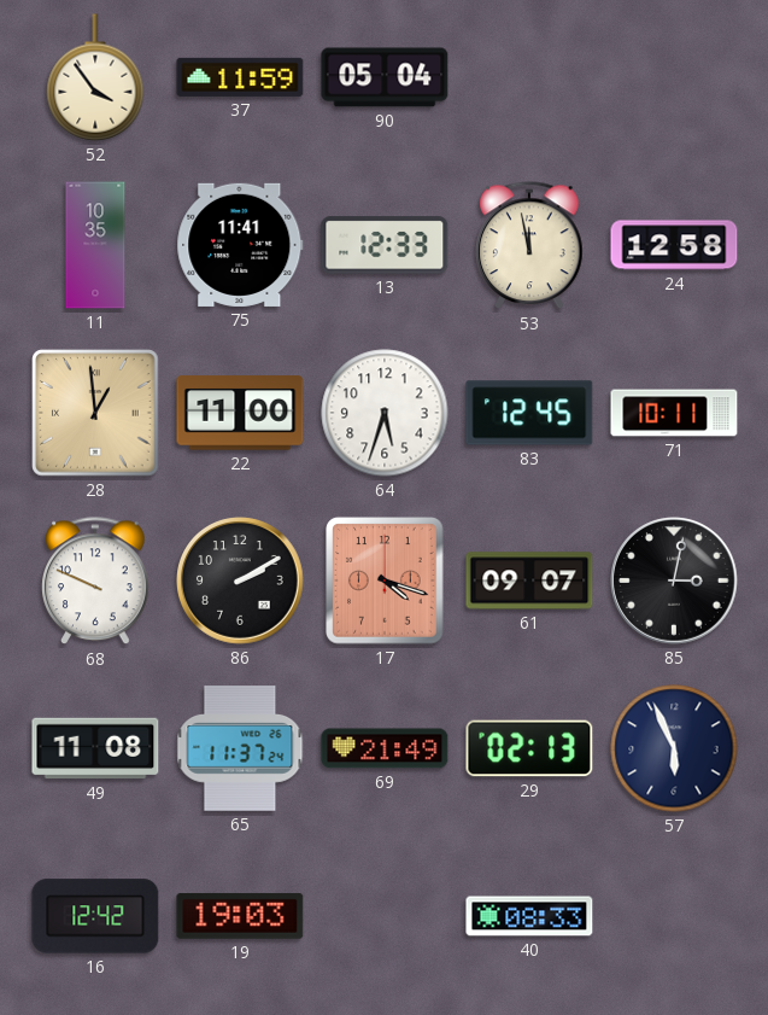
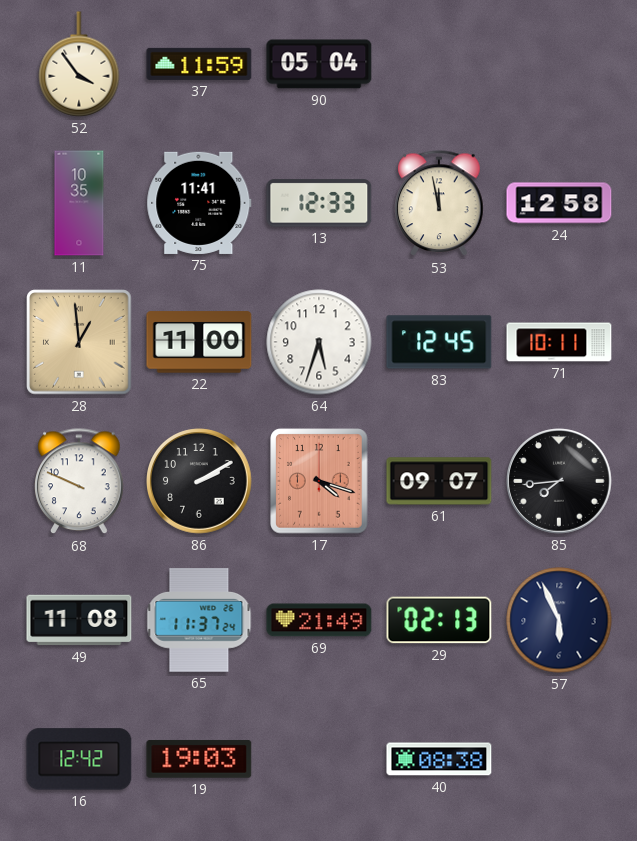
85: 3:02 -> 7:44
40: 08:33 -> 08:38
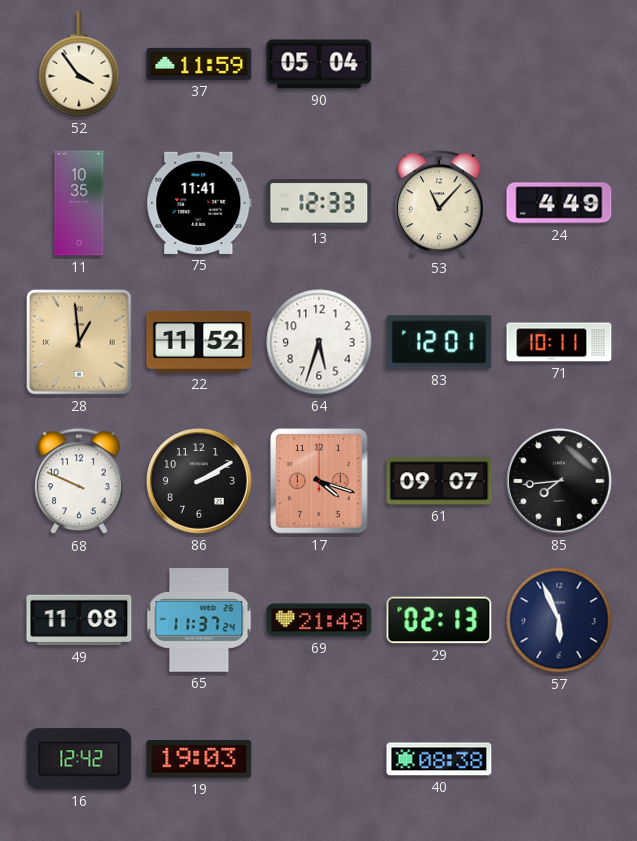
53: 11:58 -> 11:07
24: 12:58 -> 4:49
22: 11:00 -> 11:52
83: 12:45 -> 12:01
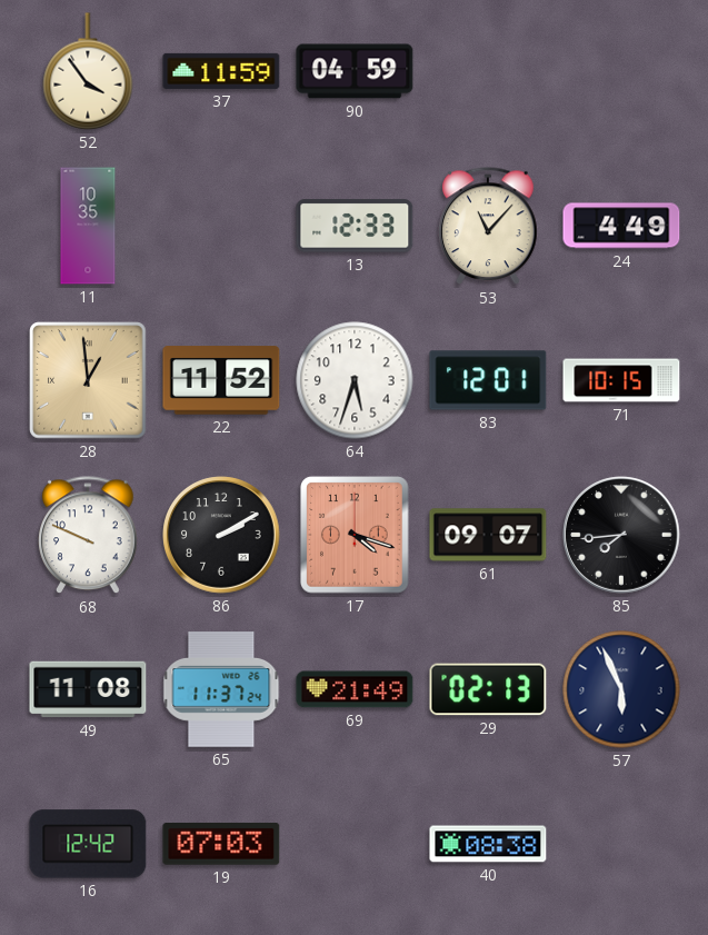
90: 05:04 -> 04:59
75: 11:41 -> none
71: 10:11 -> 10:15
19: 19:03 -> 07:03
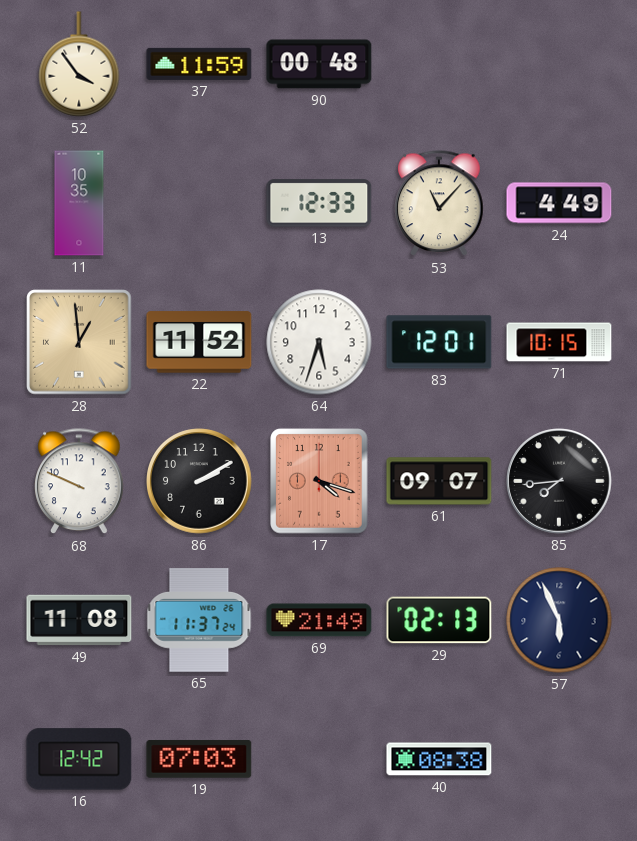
90: 04:59 -> 00:48
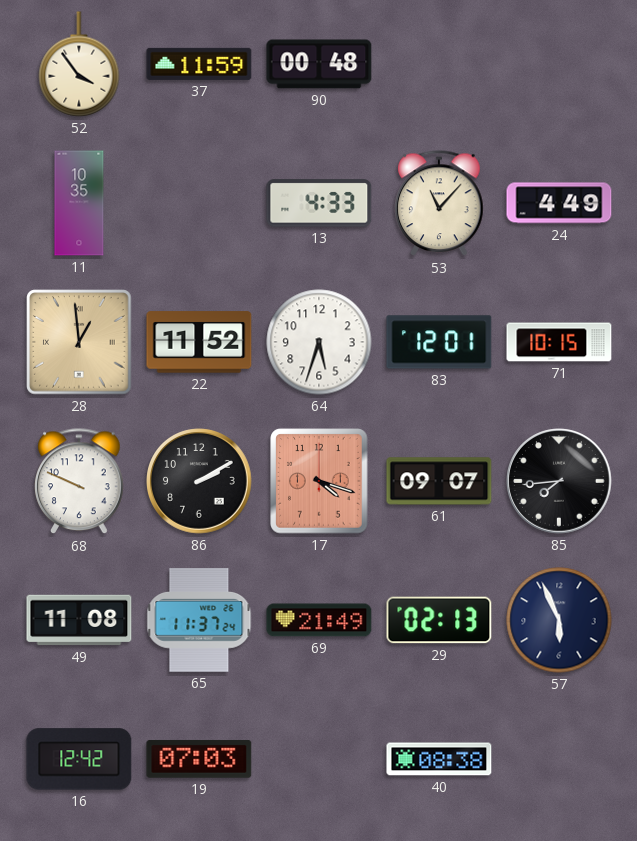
13: 12:33 -> 4:33
